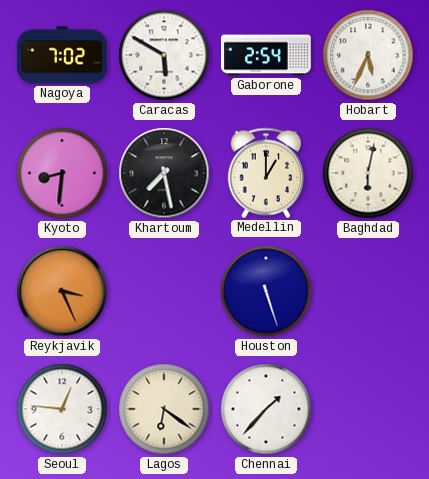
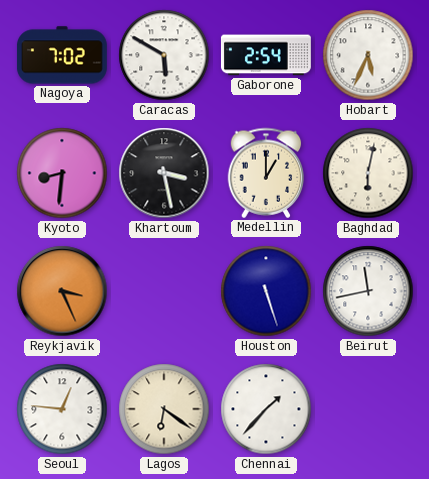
Khartoum: 7:28 -> 3:28
Beirut: none -> 11:43
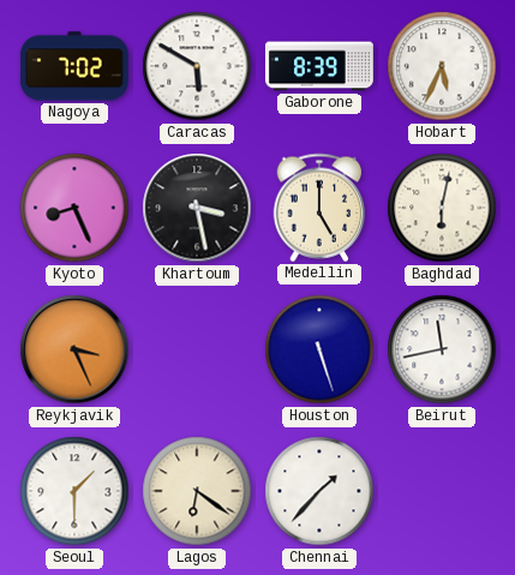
Gaborone: 2:54 -> 8:39
Kyoto: 8:31 -> 8:26
Medellin: 1:00 -> 5:00
Seoul: 12:46 -> 1:30
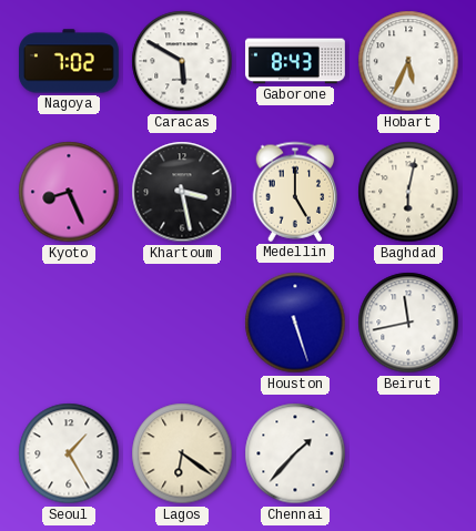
Gaborone: 8:39 -> 8:43
Reykjavik: 3:26 -> none
Seoul: 1:30 -> 1:25
